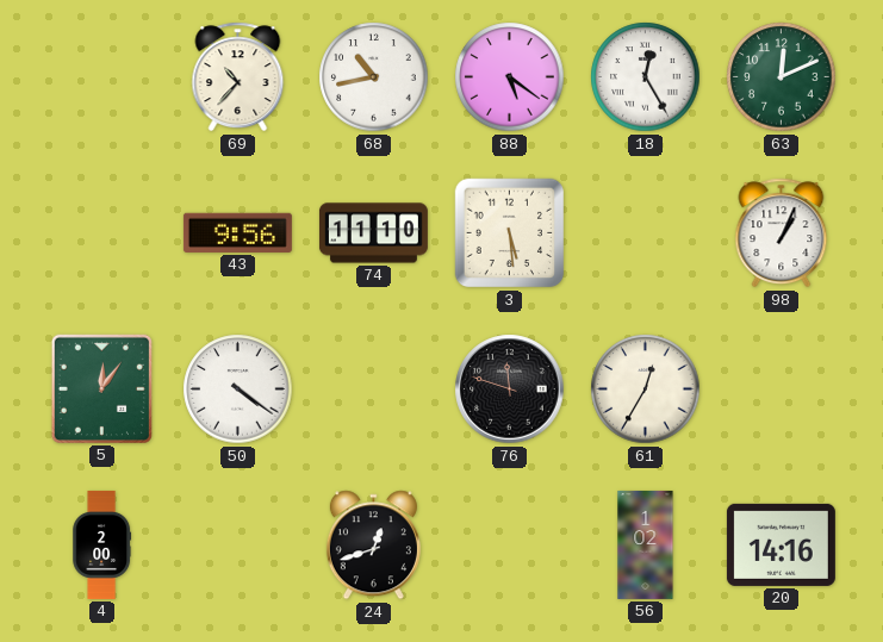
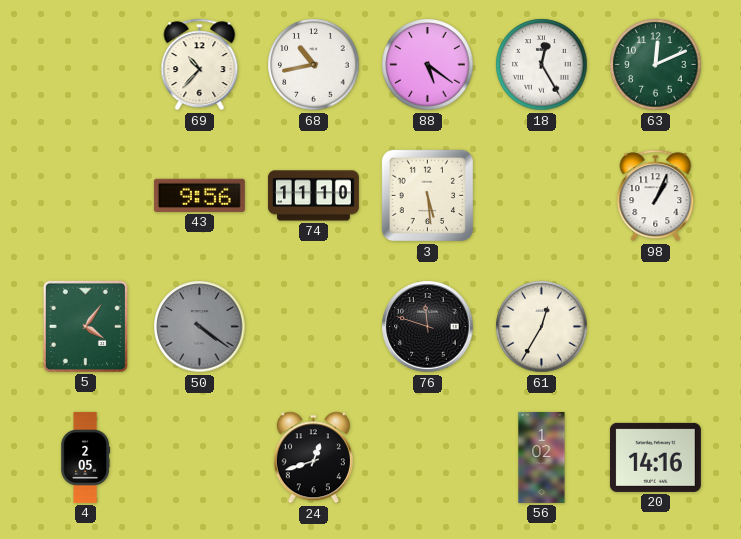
5: 12:06 -> 4:06
50 dial: white -> grey
4: 2:00 -> 2:05
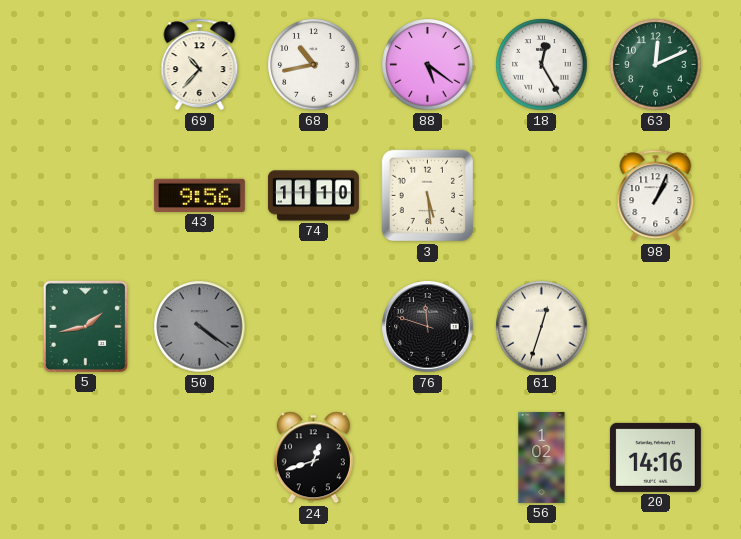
5: 4:06 -> 1:43
61: 12:35 -> 12:33
4: 2:05 -> none
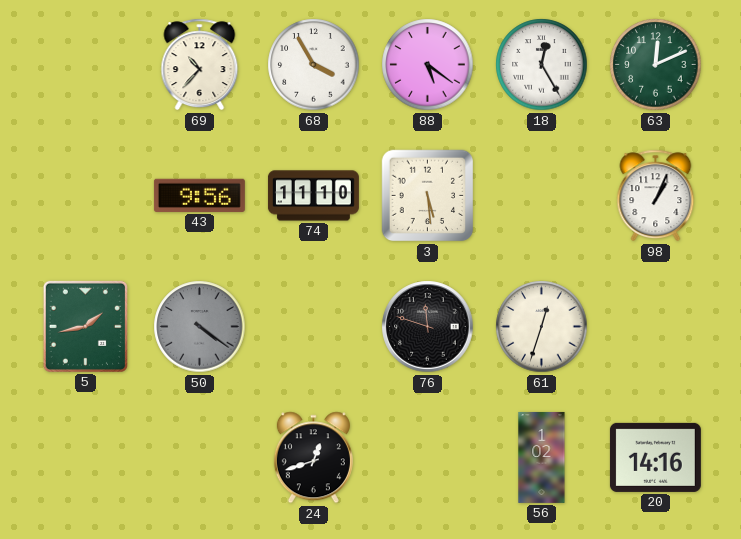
68: 10:43 -> 3:55
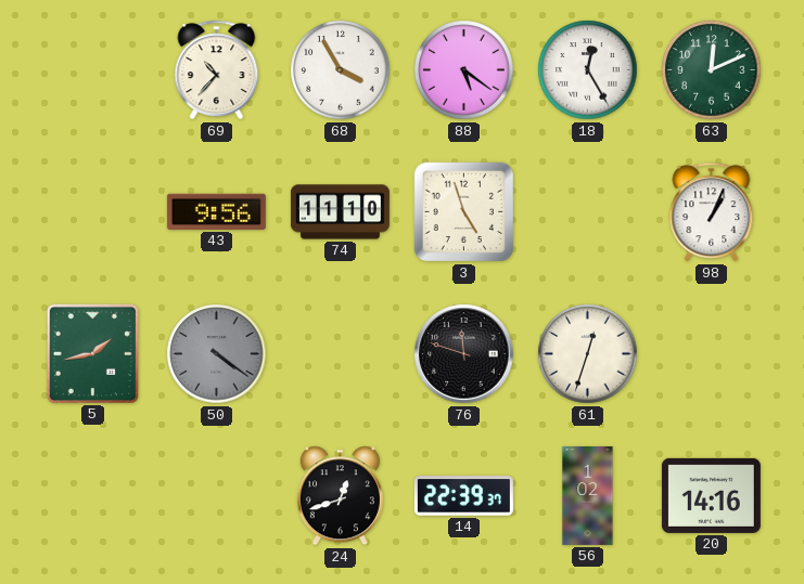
3: 5:29 -> 4:57
14: none -> 22:39
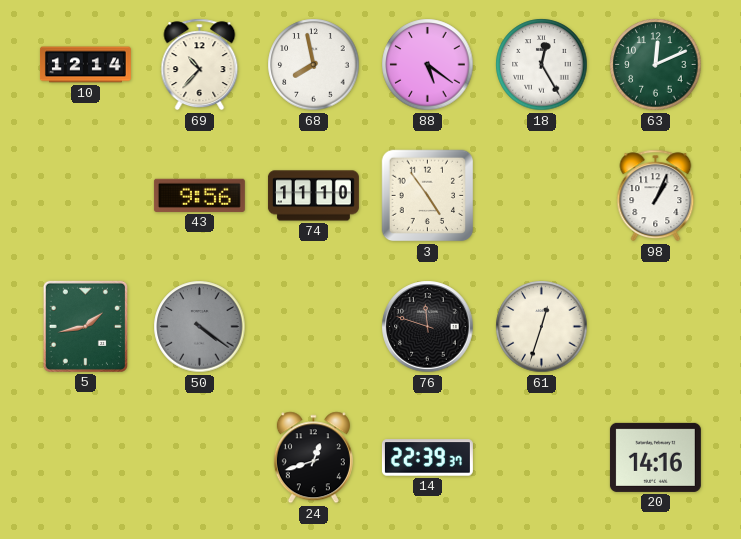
10: none -> 12:14
68: 3:55 -> 7:58
3: 4:57 -> 4:54
56: 1:02 -> none
